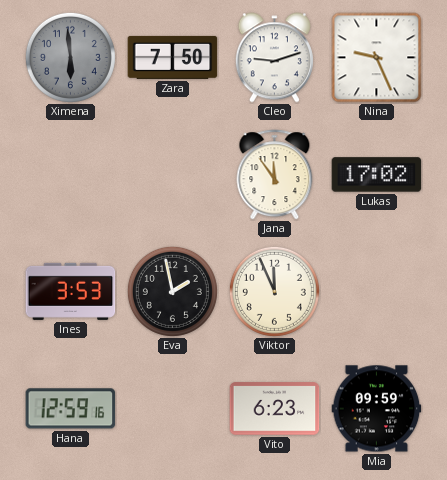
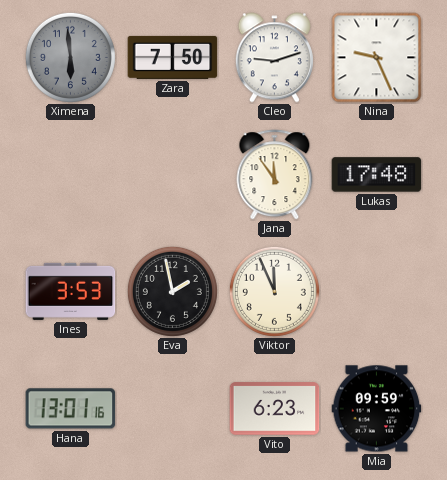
Lukas: 17:02 -> 17:48
Hana: 12:59 -> 13:01
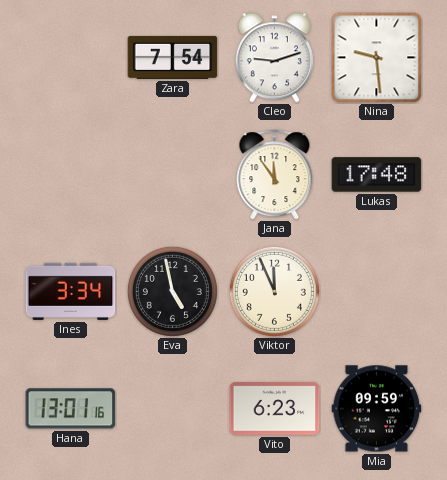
Ximena: 5:59 -> none
Zara: 7:50 -> 7:54
Nina: 9:26 -> 9:29
Ines: 3:53 -> 3:34
Eva: 1:58 -> 4:58
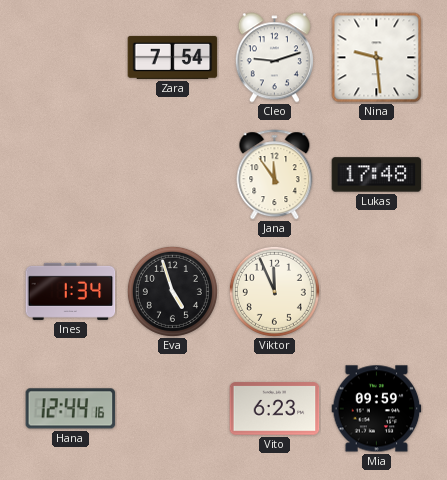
Ines: 3:34 -> 1:34
Eva: 4:58 -> 4:57
Hana: 13:01 -> 12:44
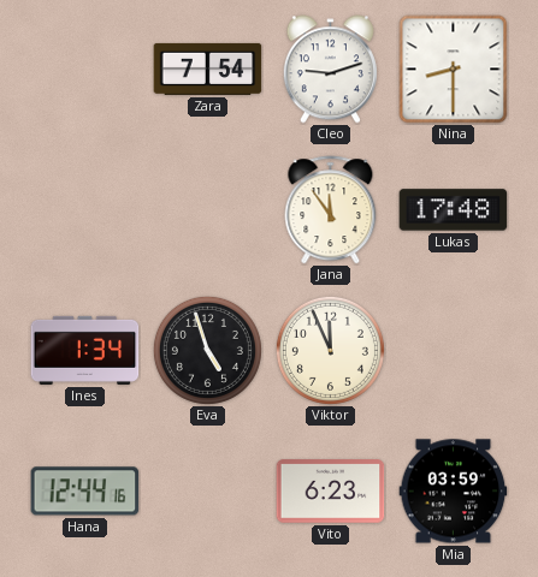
Nina: 9:29 -> 8:30
Mia: 09:59 -> 03:59
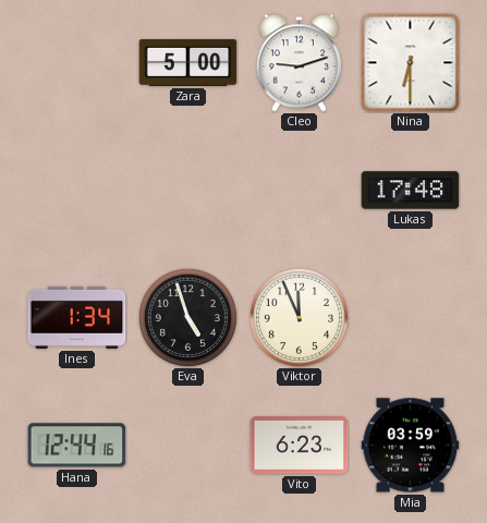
Zara: 7:54 -> 5:00
Nina: 8:30 -> 6:30
Jana: 11:54 -> none
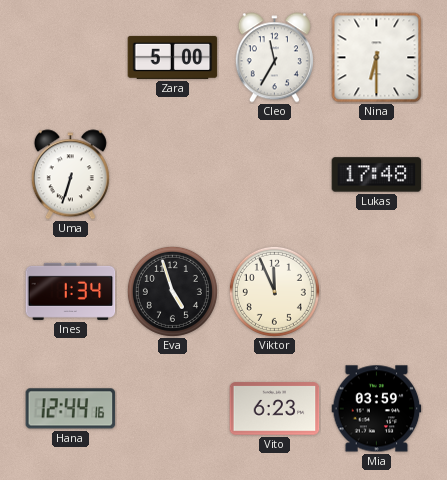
Cleo: 9:12 -> 11:35
Uma: none -> 6:33
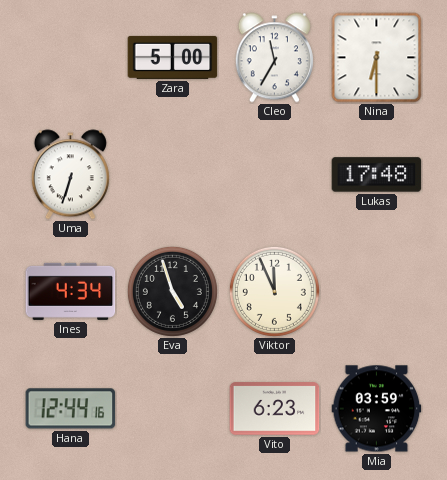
Ines: 1:34 -> 4:34
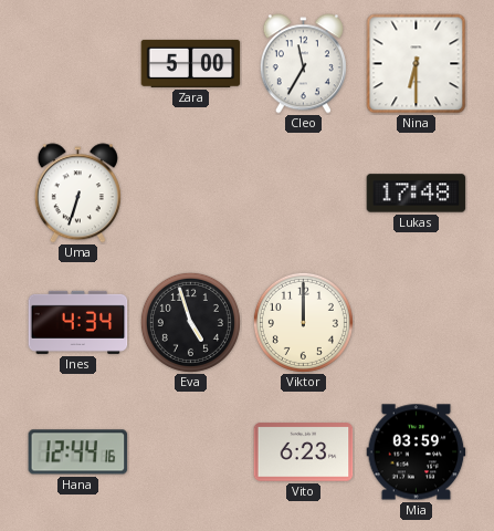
Viktor: 11:56 -> 12:00
